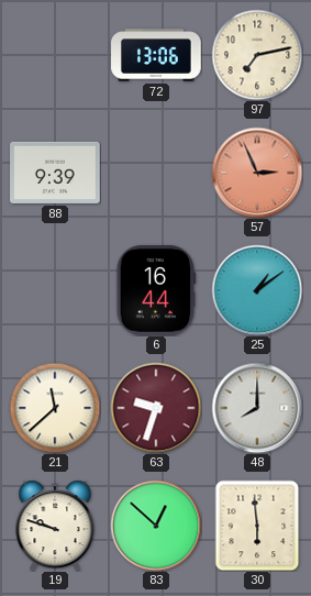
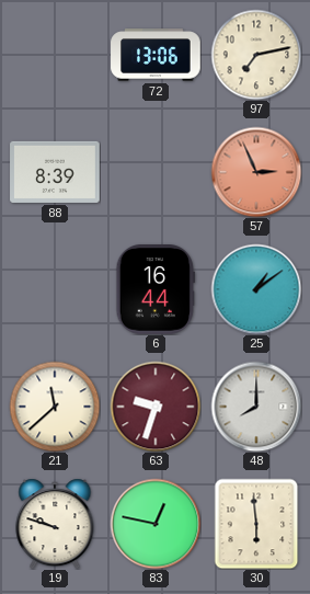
88: 9:39 -> 8:39
83: 12:52 -> 12:47
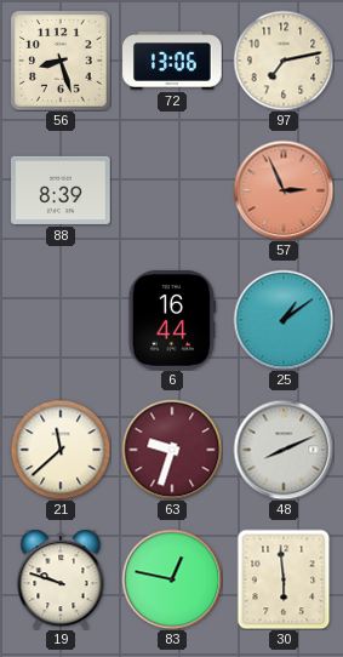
56: none -> 8:27
48: 8:00 -> 8:11
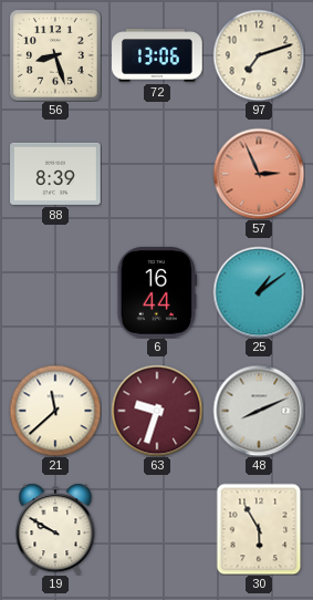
97: 7:13 -> 7:12
19: 9:48 -> 9:50
83: 12:47 -> none
30: 5:59 -> 5:55
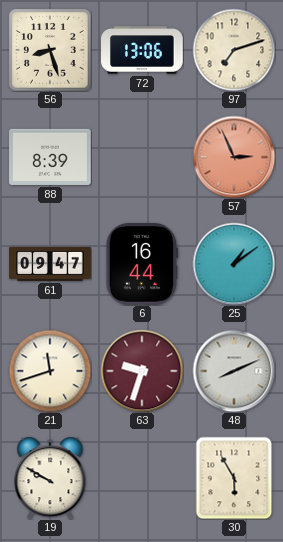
61: none -> 09:47
21: 11:38 -> 11:42
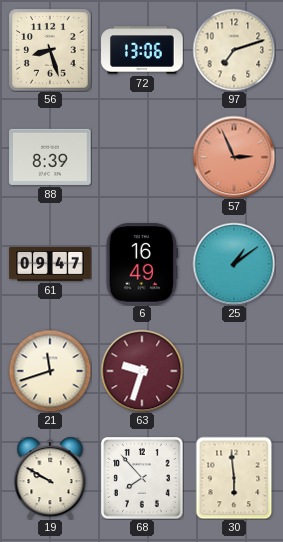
6: 16:44 -> 16:49
48: 8:11 -> none
68: none -> 7:53
30: 5:55 -> 5:59
